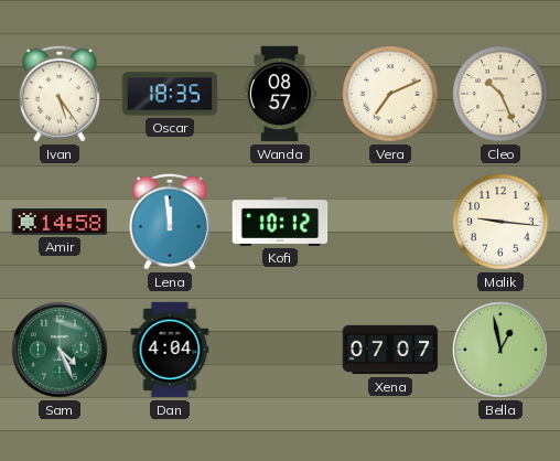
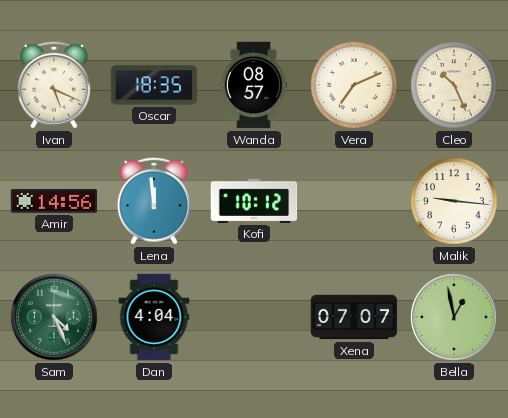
Ivan: 5:24 -> 5:19
Amir: 14:58 -> 14:56
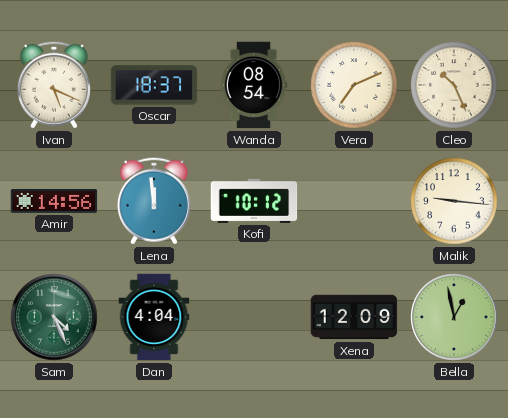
Oscar: 18:35 -> 18:37
Wanda: 08:57 -> 08:54
Xena: 07:07 -> 12:09
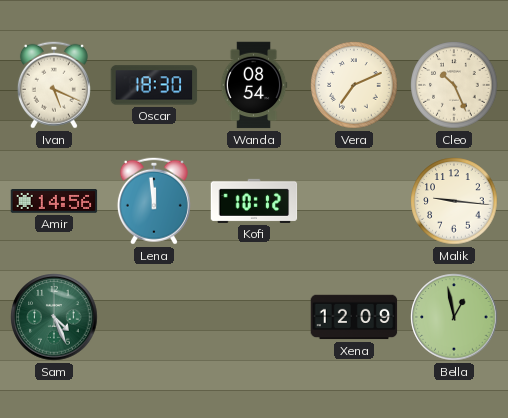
Oscar: 18:37 -> 18:30
Dan: 4:04 -> none
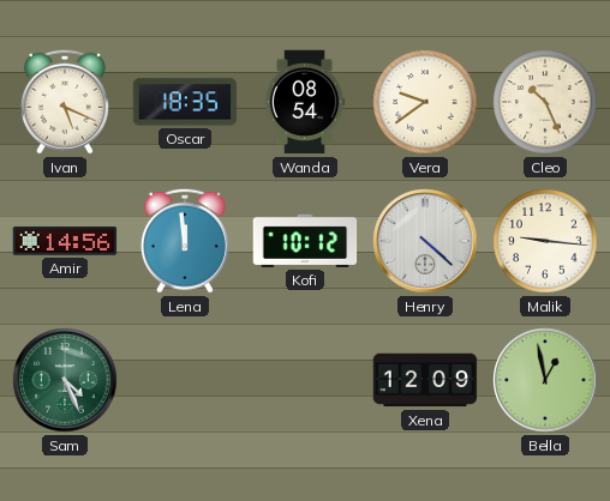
Oscar: 18:30 -> 18:35
Vera: 7:11 -> 9:39
Henry: none -> 4:22
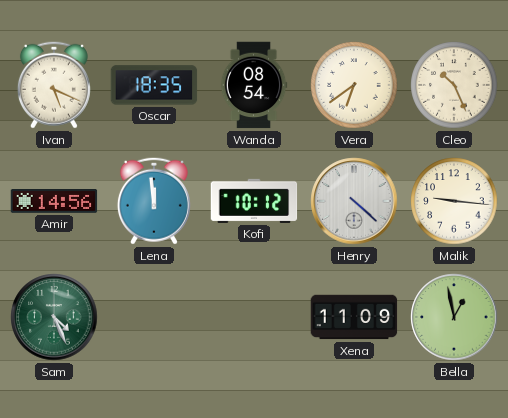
Vera: 9:39 -> 6:39
Xena: 12:09 -> 11:09
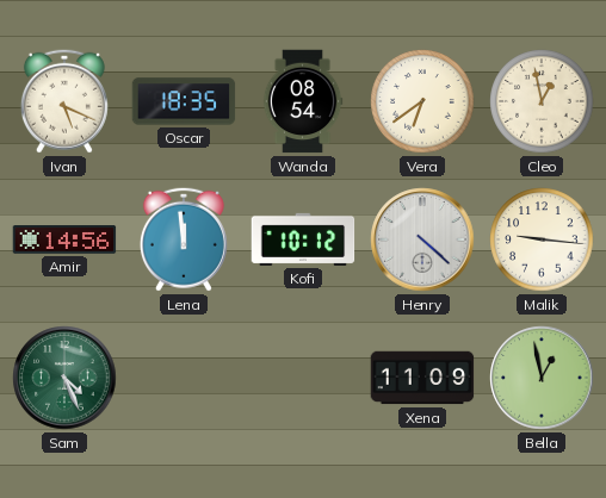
Cleo: 10:26 -> 12:58
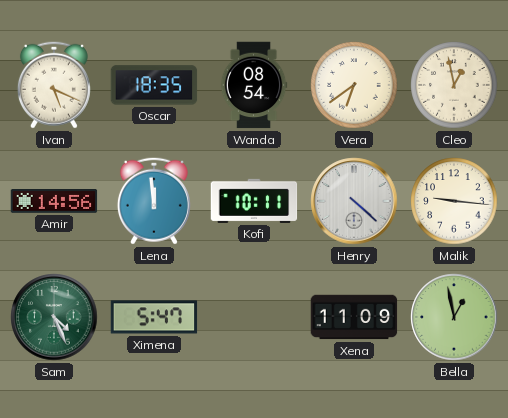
Kofi: 10:12 -> 10:11
Ximena: none -> 5:47
